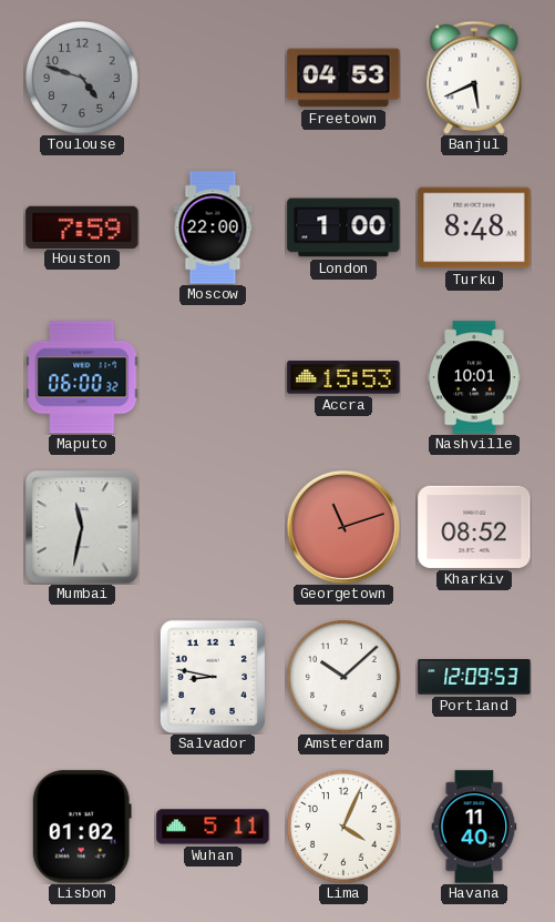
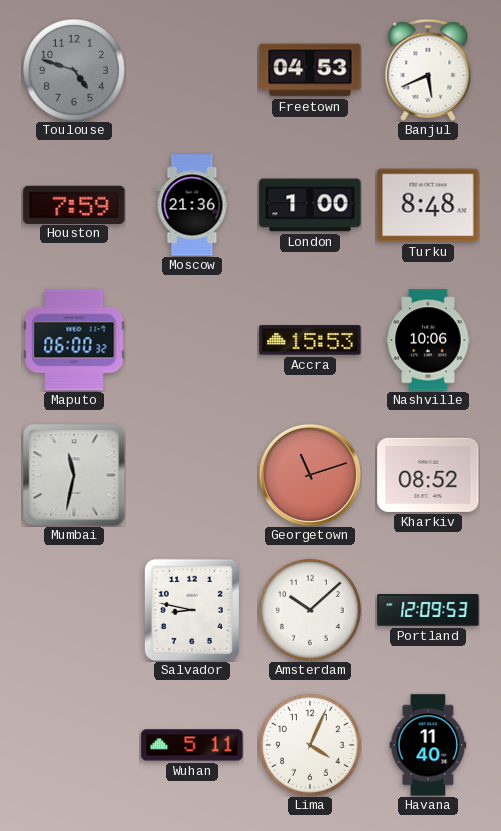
Moscow: 22:00 -> 21:36
Nashville: 10:01 -> 10:06
Lisbon: 01:02 -> none
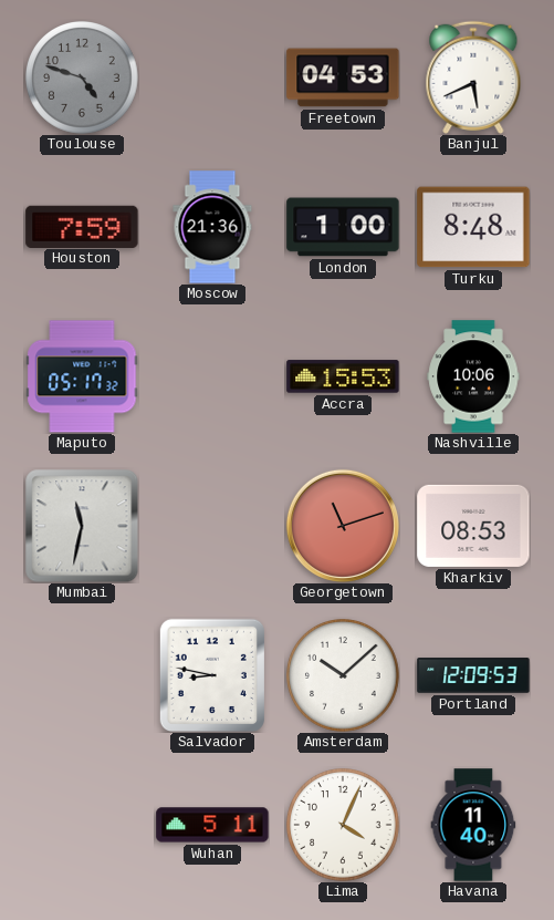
Maputo: 06:00 -> 05:17
Kharkiv: 08:52 -> 08:53
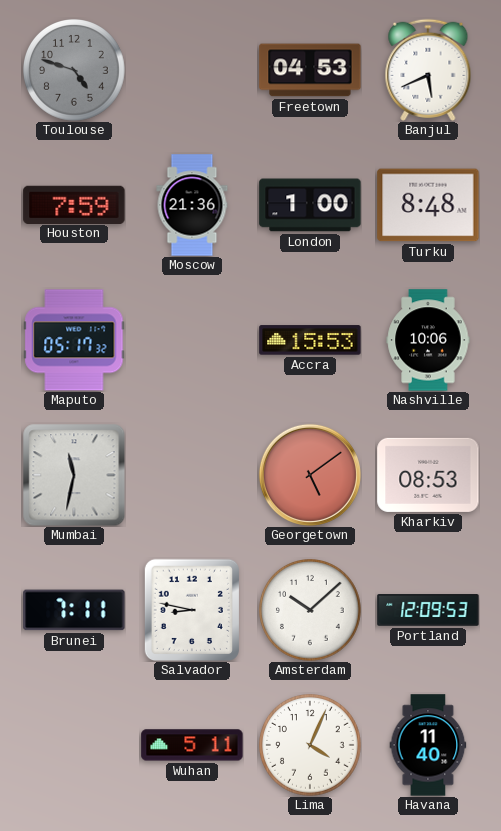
Georgetown: 11:12 -> 5:09
Brunei: none -> 7:11
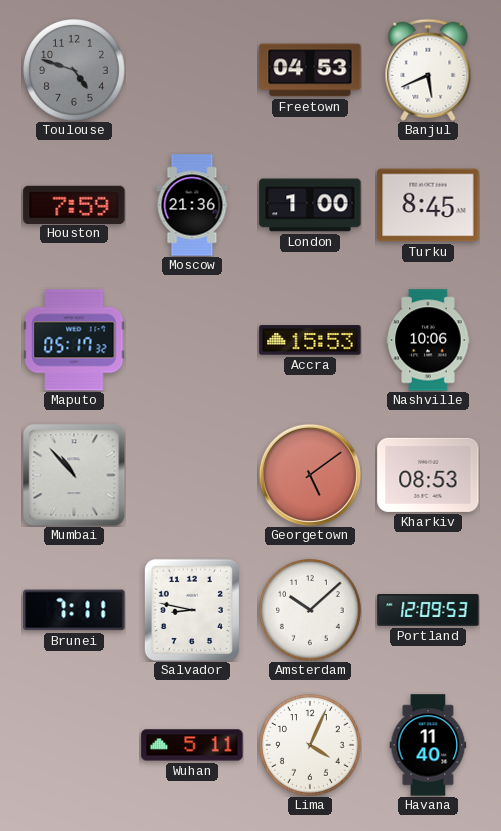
Turku: 8:48 -> 8:45
Mumbai: 11:32 -> 10:53
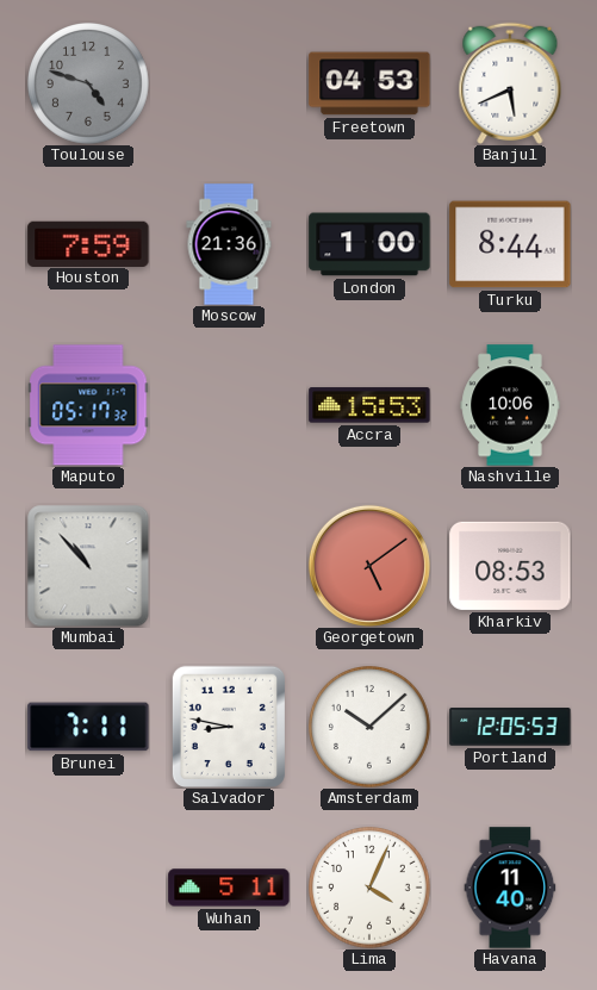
Turku: 8:45 -> 8:44
Portland: 12:09 -> 12:05
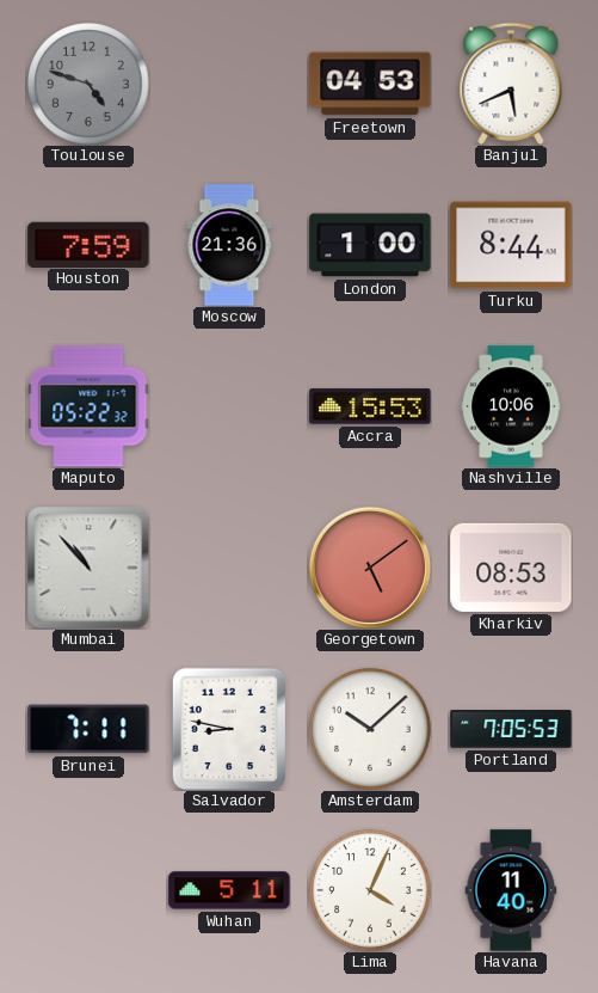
Maputo: 05:17 -> 05:22
Portland: 12:05 -> 7:05
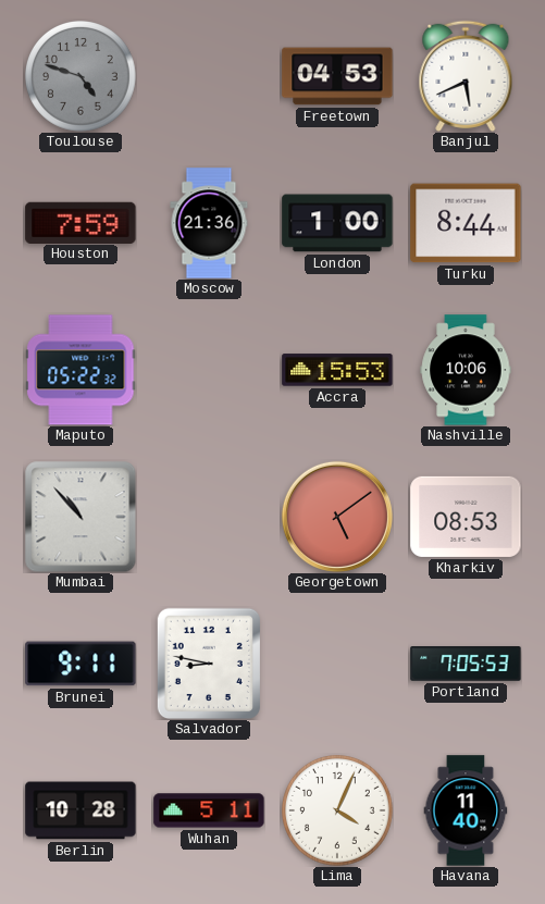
Brunei: 7:11 -> 9:11
Amsterdam: 10:08 -> none
Berlin: none -> 10:28
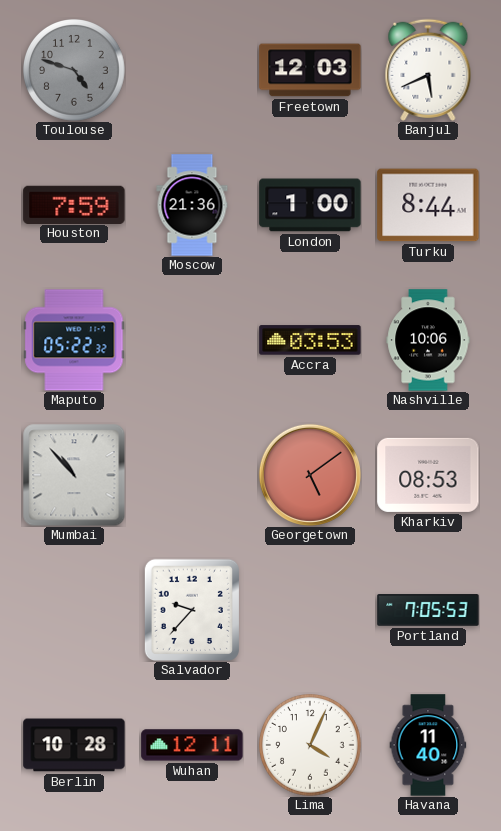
Freetown: 04:53 -> 12:03
Accra: 15:53 -> 03:53
Brunei: 9:11 -> none
Salvador: 8:47 -> 9:37
Wuhan: 5:11 -> 12:11
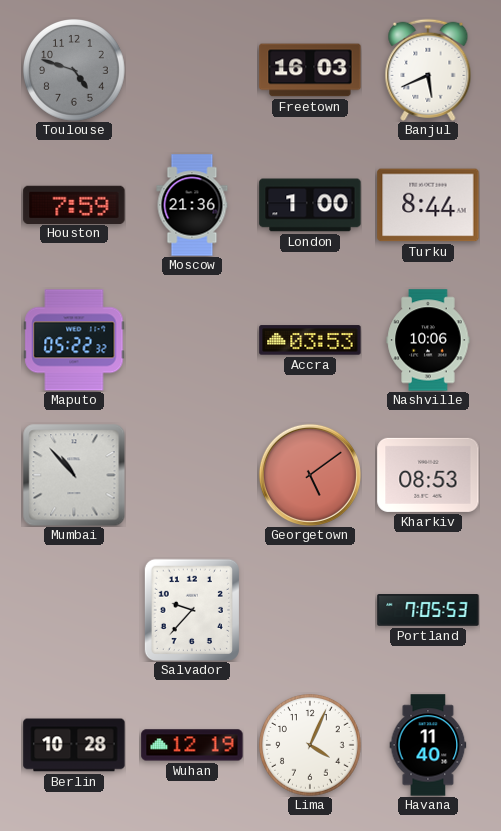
Freetown: 12:03 -> 16:03
Wuhan: 12:11 -> 12:19
